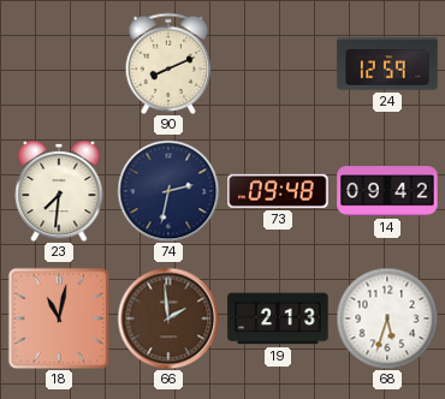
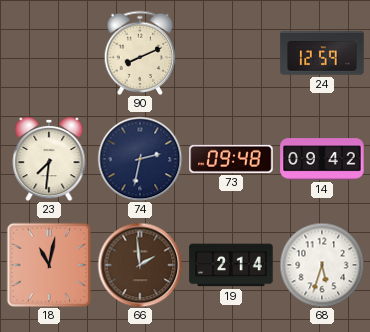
19: 2:13 -> 2:14
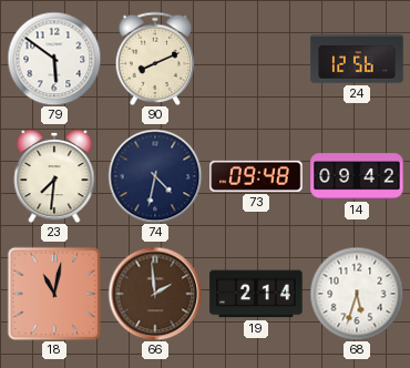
79: none -> 5:51
24: 12:59 -> 12:56
74: 2:32 -> 4:32
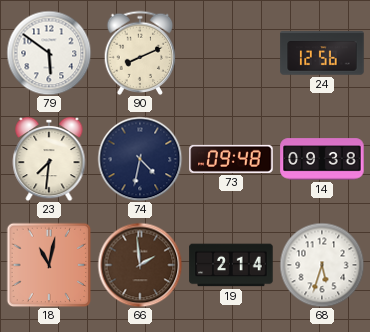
14: 09:42 -> 09:38
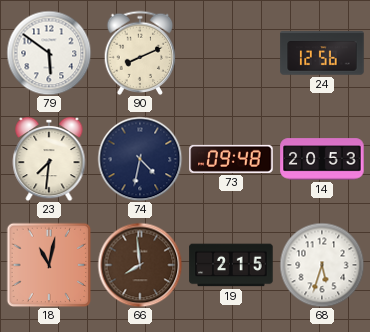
14: 09:38 -> 20:53
66: 1:59 -> 7:59
19: 2:14 -> 2:15
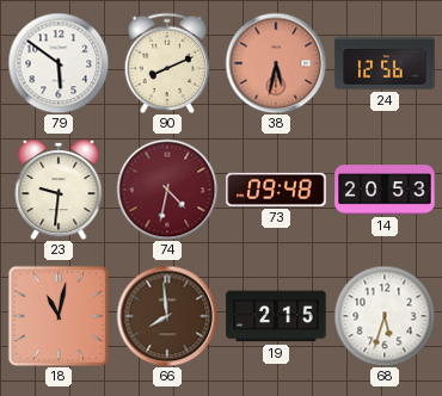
38: none -> 5:32
23: 7:31 -> 9:31
74 dial: navy -> burgundy
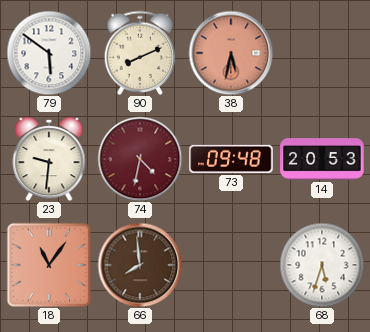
24: 12:56 -> none
18: 11:02 -> 11:06
19: 2:15 -> none
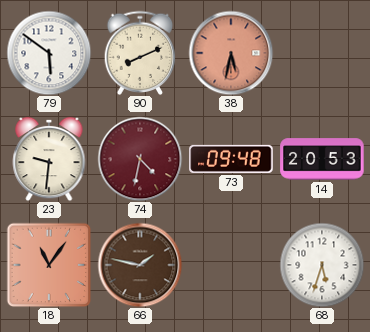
66: 7:59 -> 1:47
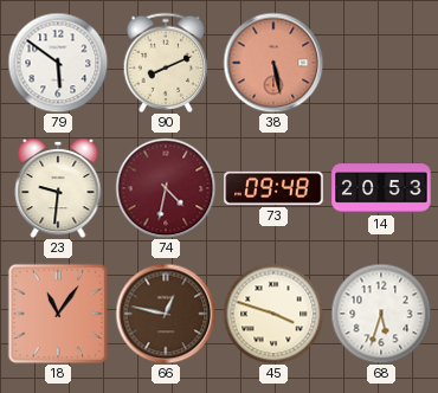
38: 5:32 -> 5:28
66: 1:47 -> 12:47
45: none -> 3:48
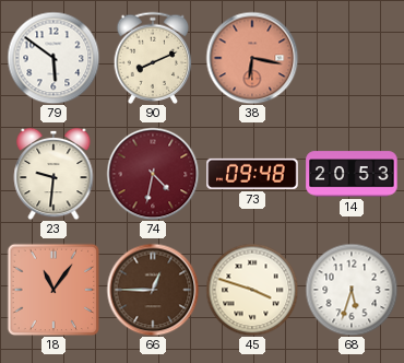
38: 5:28 -> 6:17
66: 12:47 -> 12:45
